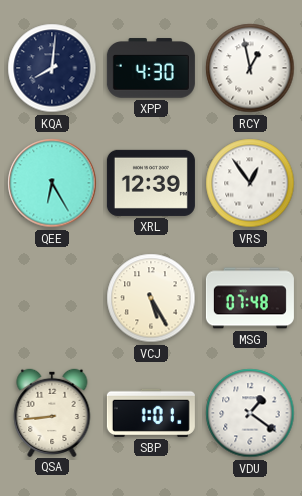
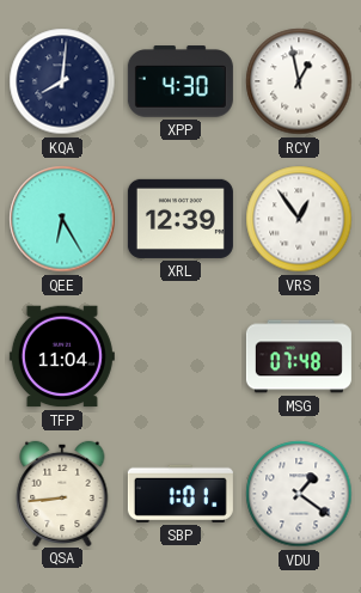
TFP: none -> 11:04
VCJ: 5:25 -> none
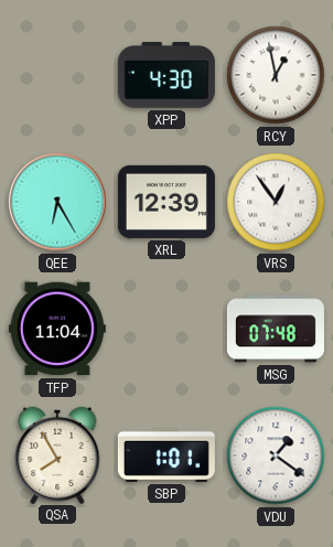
KQA: 8:01 -> none
QSA: 8:44 -> 7:55
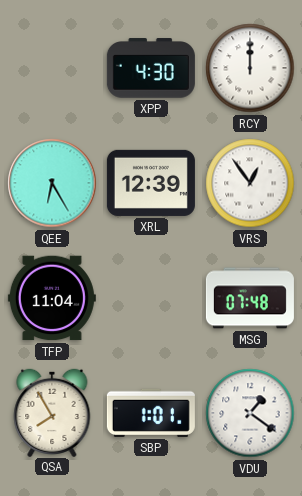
RCY: 12:58 -> 12:00
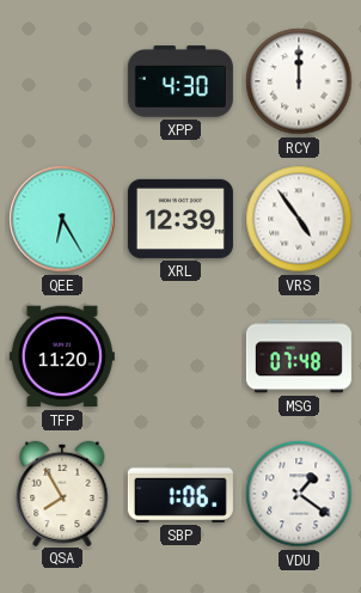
VRS: 12:54 -> 4:54
TFP: 11:04 -> 11:20
SBP: 1:01 -> 1:06
